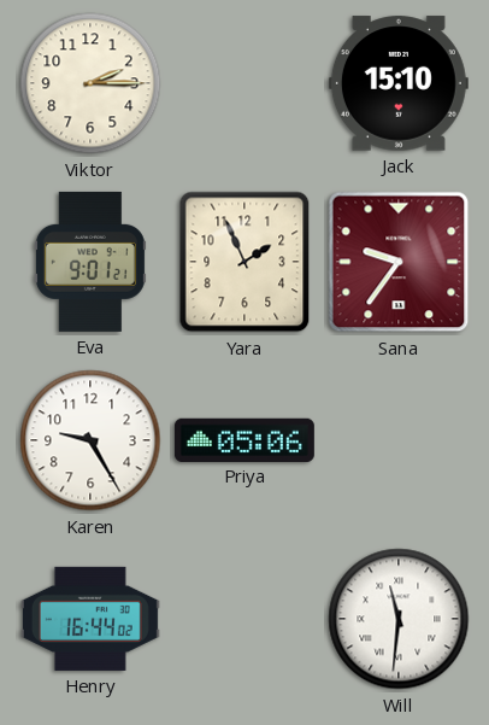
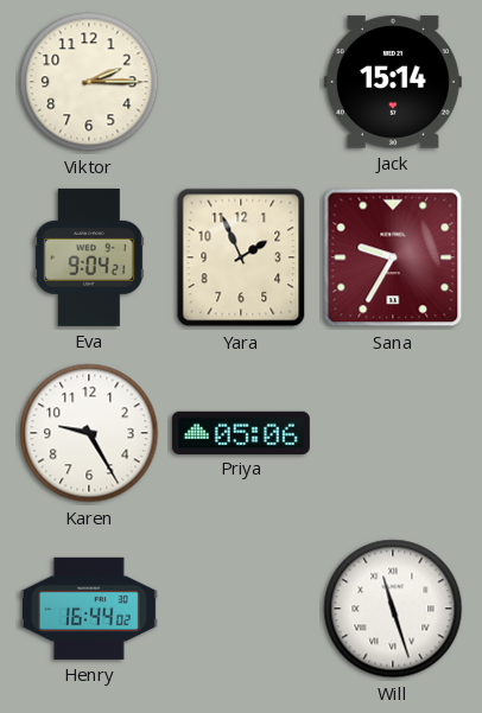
Jack: 15:10 -> 15:14
Eva: 9:01 -> 9:04
Sana: 9:36 -> 9:35
Will: 11:31 -> 11:27
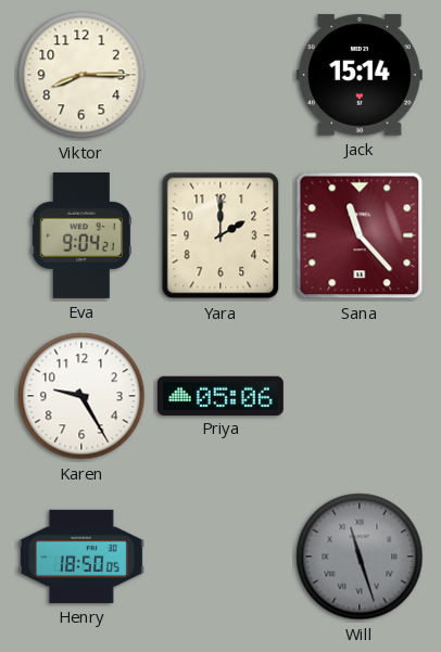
Viktor: 2:15 -> 8:15
Yara: 1:56 -> 2:00
Sana: 9:35 -> 11:23
Henry: 16:44 -> 18:50
Will dial: white -> grey
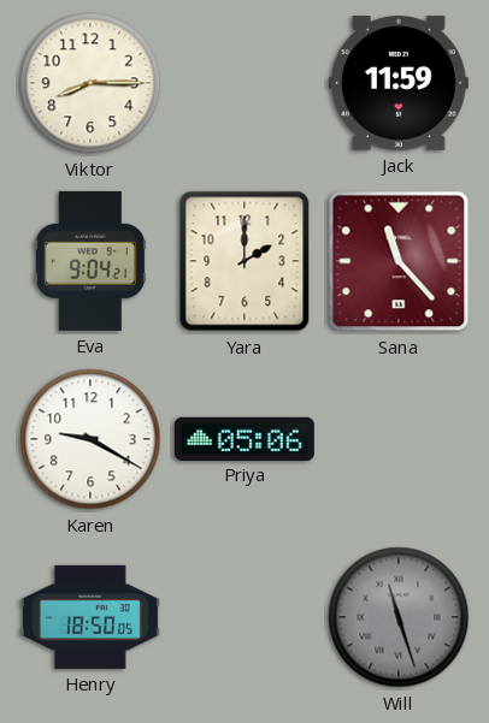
Jack: 15:14 -> 11:59
Karen: 9:25 -> 9:20
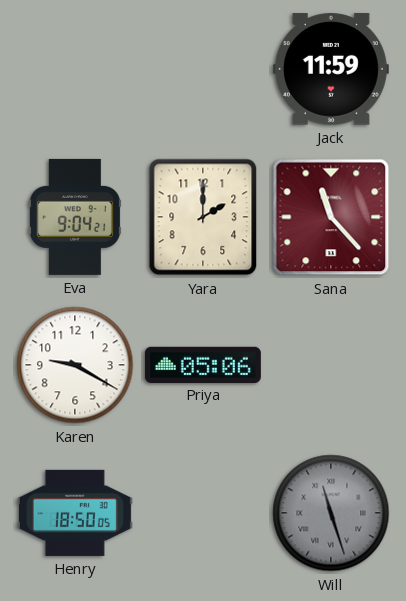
Viktor: 8:15 -> none
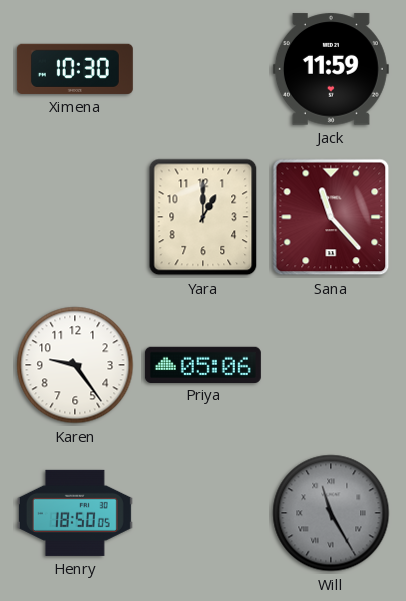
Ximena: none -> 10:30
Eva: 9:04 -> none
Yara: 2:00 -> 1:00
Karen: 9:20 -> 9:24
Will: 11:27 -> 11:25
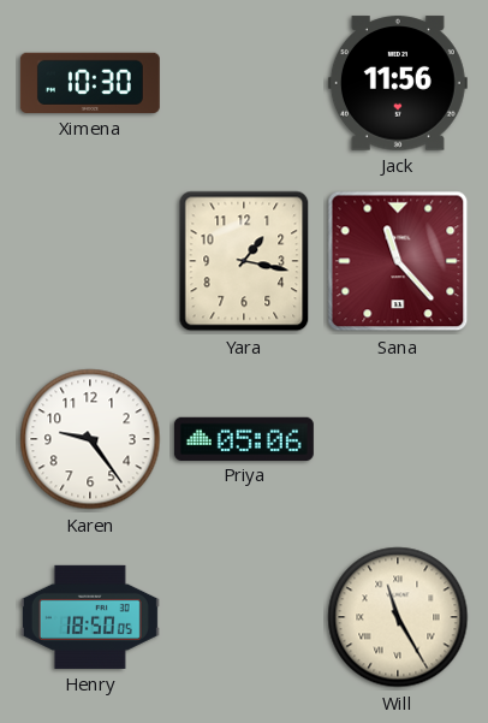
Jack: 11:59 -> 11:56
Yara: 1:00 -> 1:17
Will dial: grey -> cream
